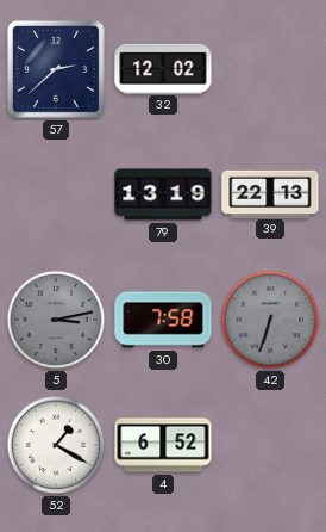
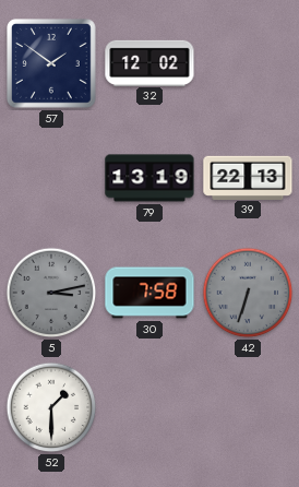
57: 2:38 -> 1:51
52: 1:20 -> 1:30
4: 6:52 -> none
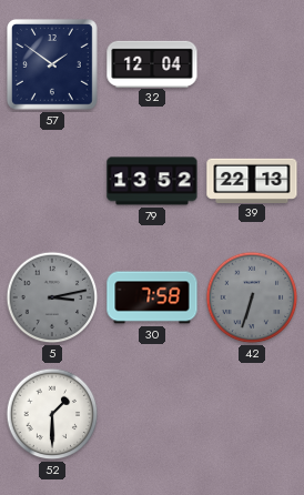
32: 12:02 -> 12:04
79: 13:19 -> 13:52
